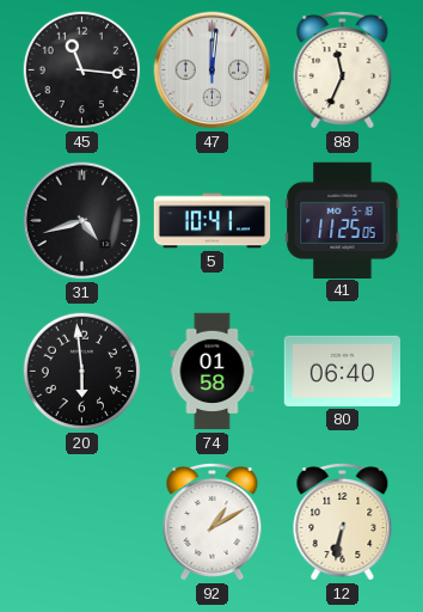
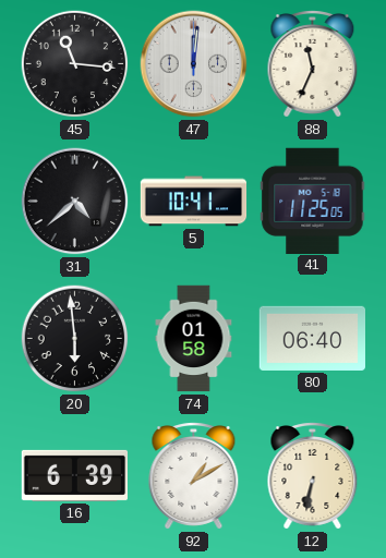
31: 4:42 -> 4:38
16: none -> 6:39
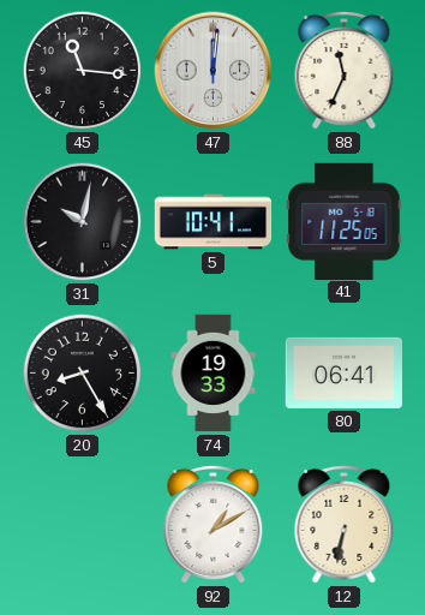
31: 4:38 -> 10:02
20: 5:59 -> 8:25
74: 01:58 -> 19:33
80: 06:40 -> 06:41
16: 6:39 -> none
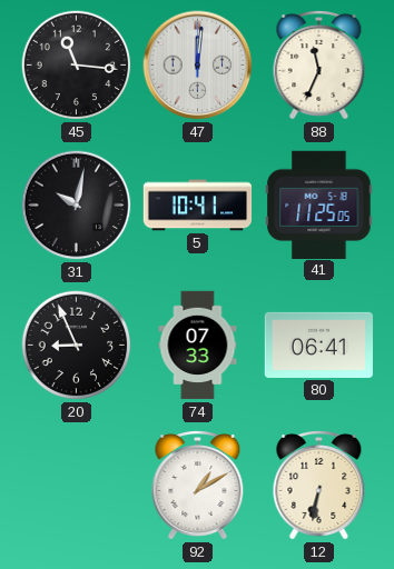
20: 8:25 -> 8:56
74: 19:33 -> 07:33
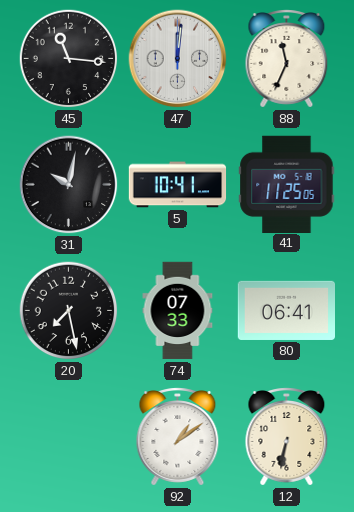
20: 8:56 -> 7:28
92: 1:10 -> 1:09
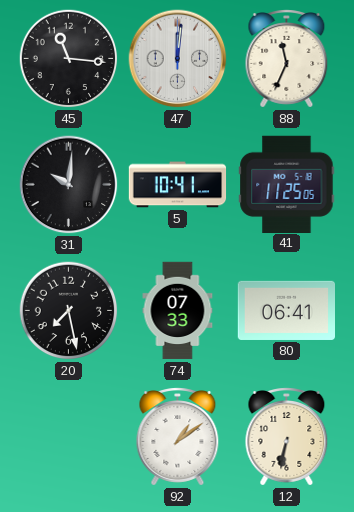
31: 10:02 -> 10:01
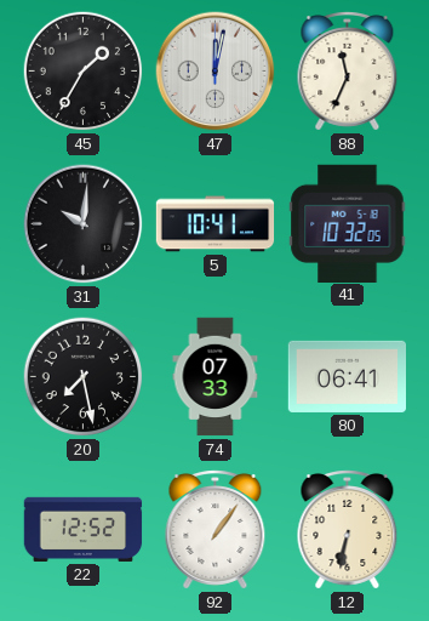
45: 11:16 -> 1:35
47: 12:01 -> 12:02
41: 11:25 -> 10:32
22: none -> 12:52
92: 1:09 -> 1:06
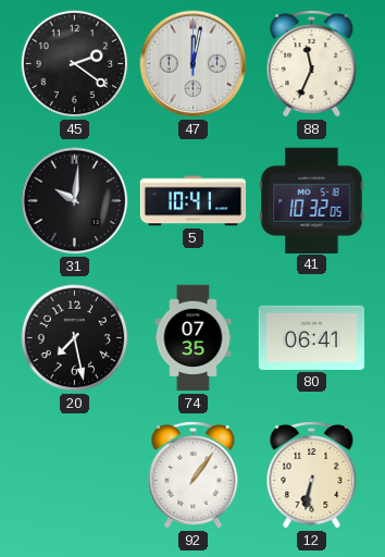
45: 1:35 -> 2:21
74: 07:33 -> 07:35
22: 12:52 -> none
